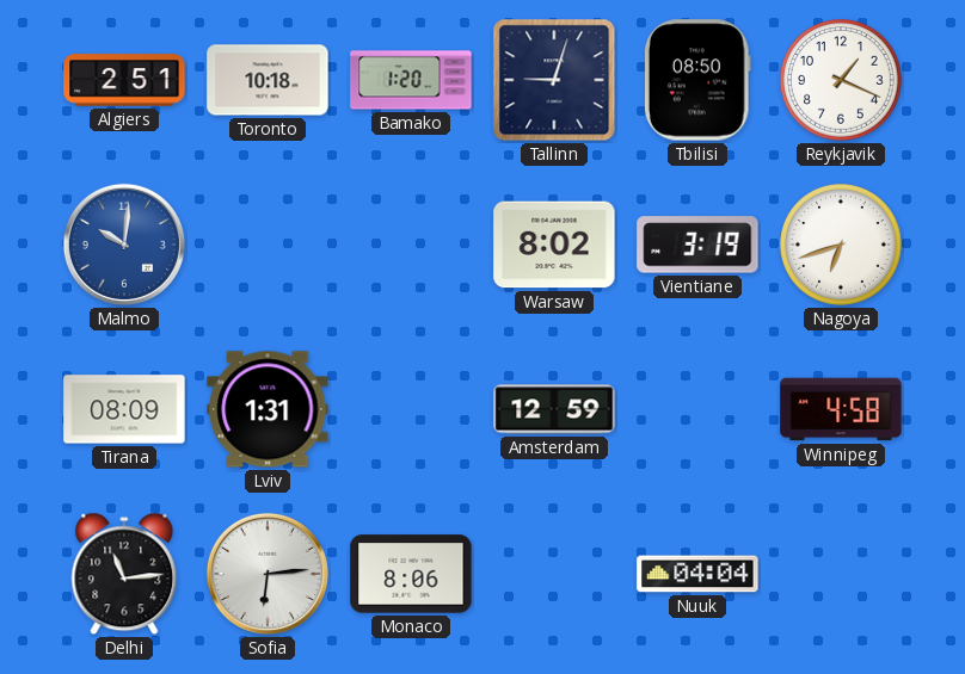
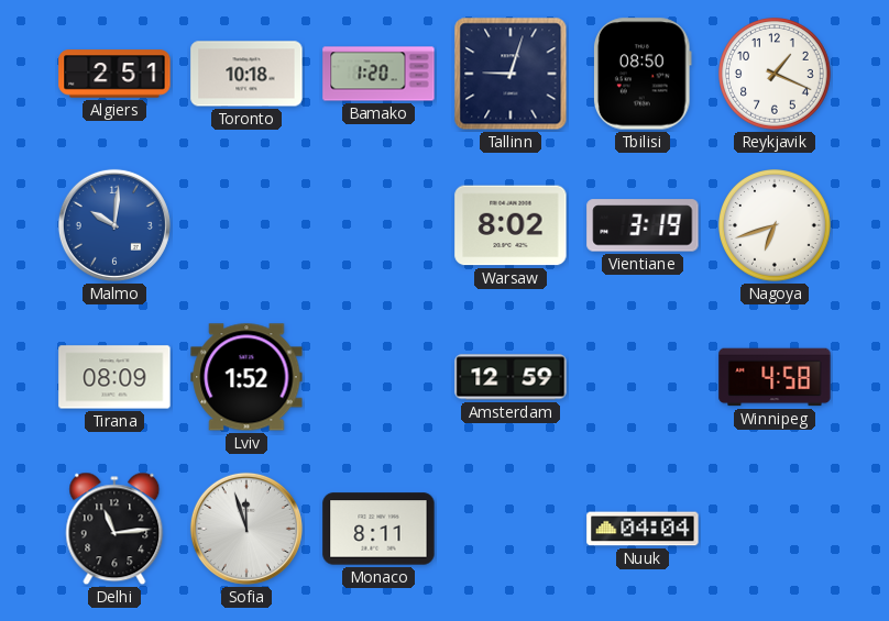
Lviv: 1:31 -> 1:52
Sofia: 6:14 -> 11:57
Monaco: 8:06 -> 8:11
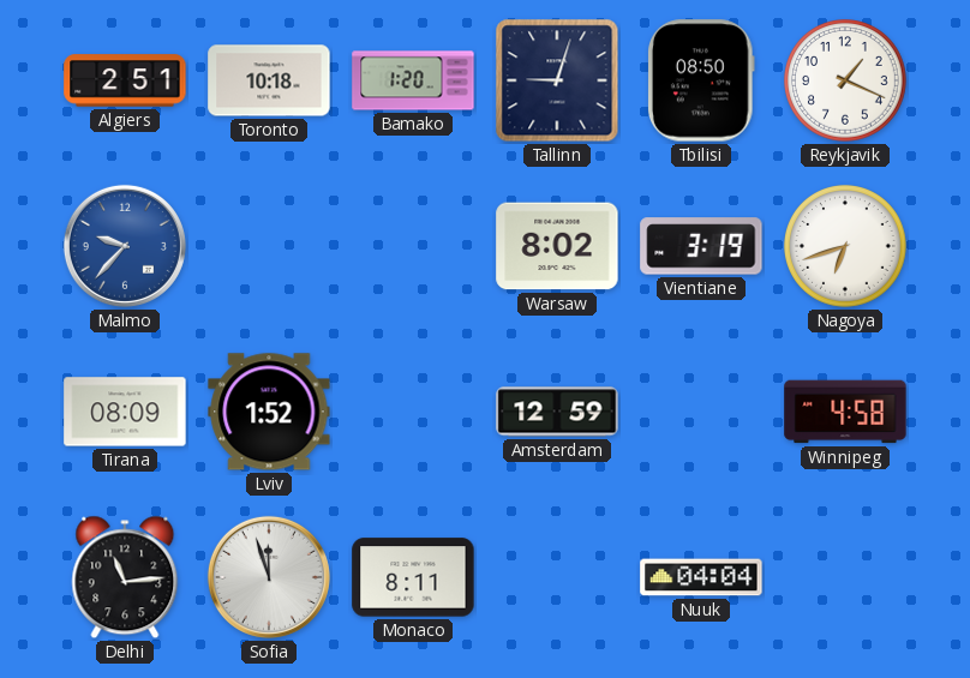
Malmo: 10:01 -> 9:37
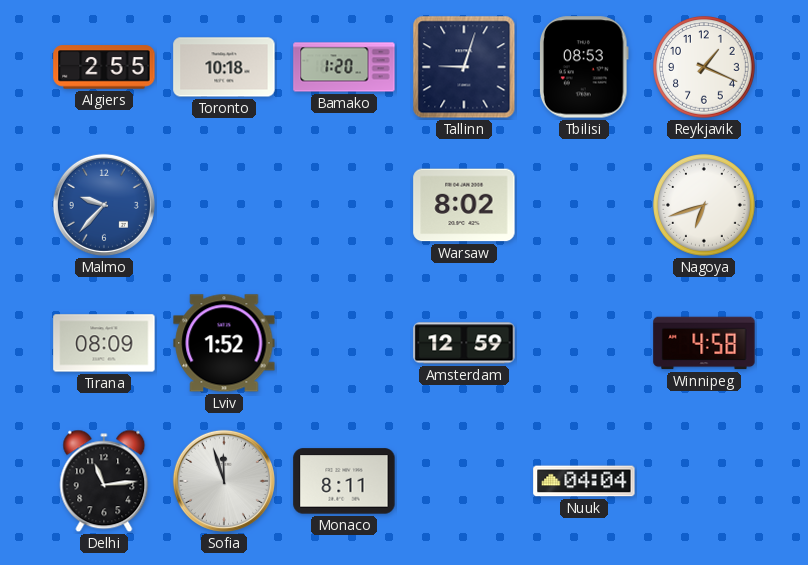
Algiers: 2:51 -> 2:55
Tbilisi: 08:50 -> 08:53
Vientiane: 3:19 -> none
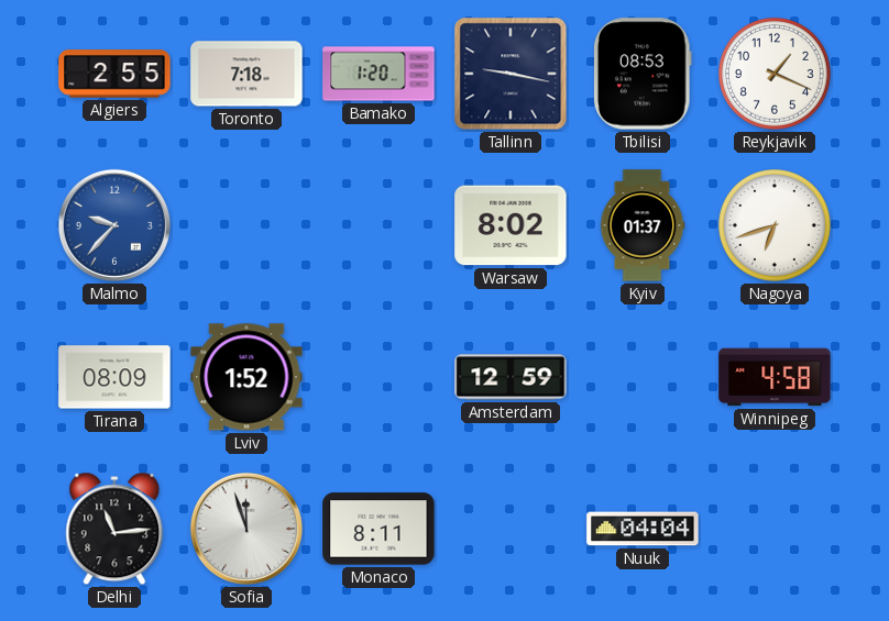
Toronto: 10:18 -> 7:18
Tallinn: 9:03 -> 9:17
Kyiv: none -> 01:37
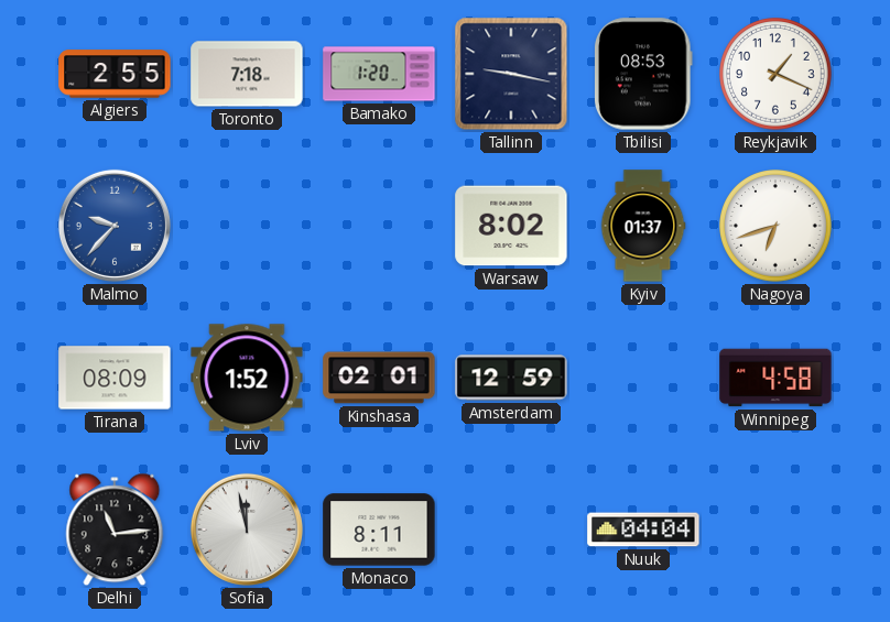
Kinshasa: none -> 02:01
Sofia: 11:57 -> 11:58
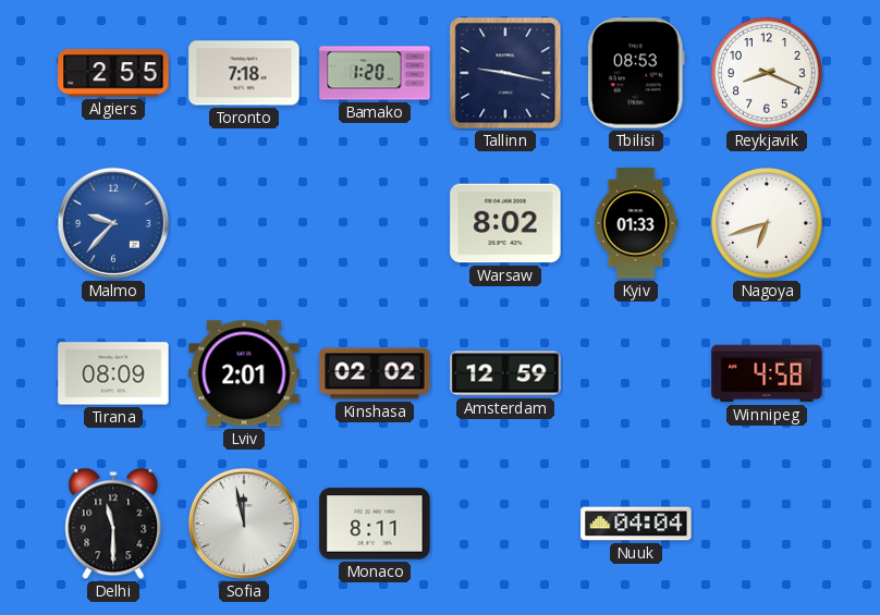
Reykjavik: 1:19 -> 8:19
Kyiv: 01:37 -> 01:33
Lviv: 1:52 -> 2:01
Kinshasa: 02:01 -> 02:02
Delhi: 11:14 -> 11:30
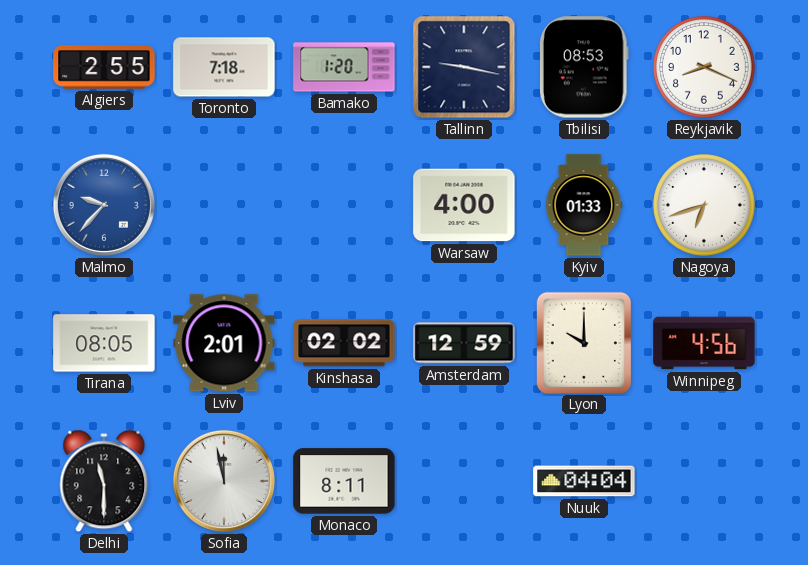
Warsaw: 8:02 -> 4:00
Tirana: 08:09 -> 08:05
Lyon: none -> 10:00
Winnipeg: 4:58 -> 4:56
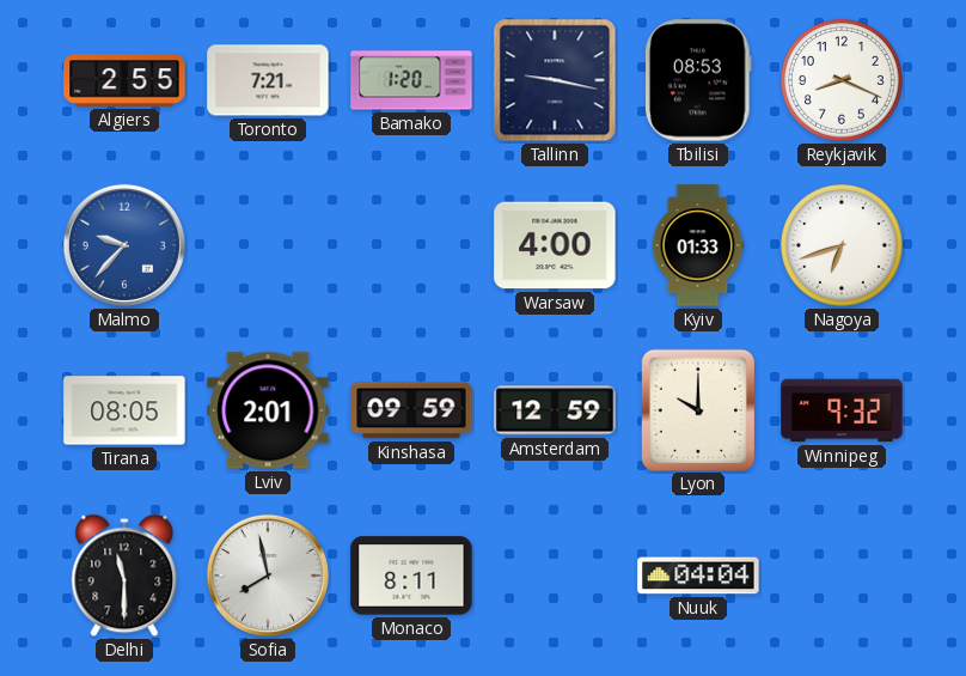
Toronto: 7:18 -> 7:21
Kinshasa: 02:02 -> 09:59
Winnipeg: 4:56 -> 9:32
Sofia: 11:58 -> 7:58
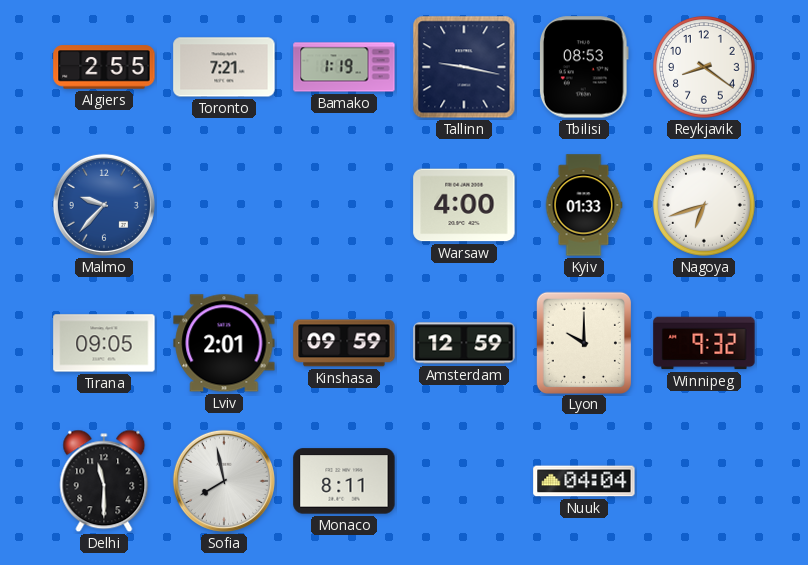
Bamako: 1:20 -> 1:19
Reykjavik: 8:19 -> 8:21
Tirana: 08:05 -> 09:05
